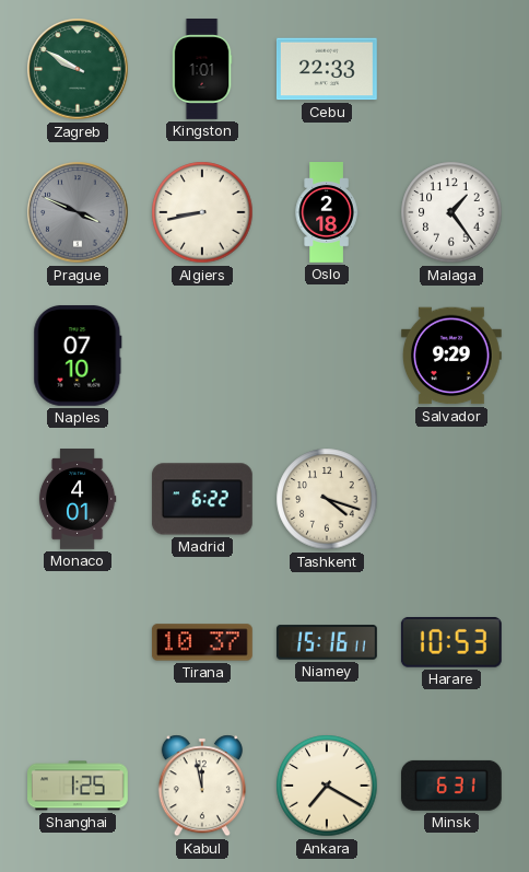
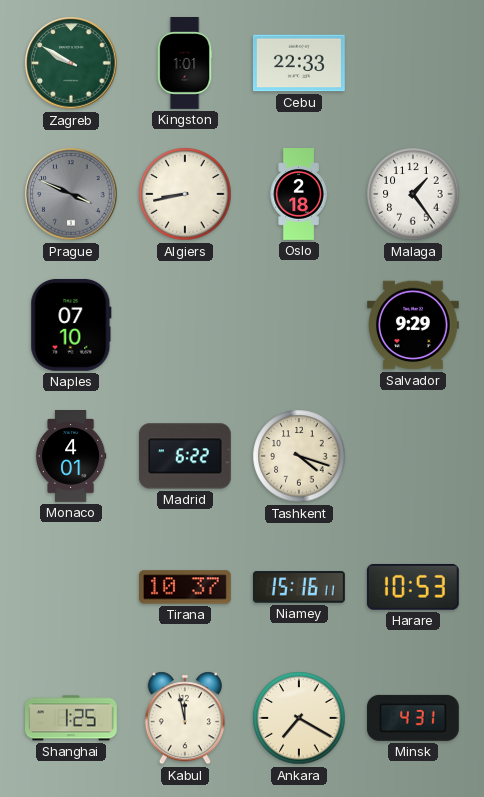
Minsk: 6:31 -> 4:31
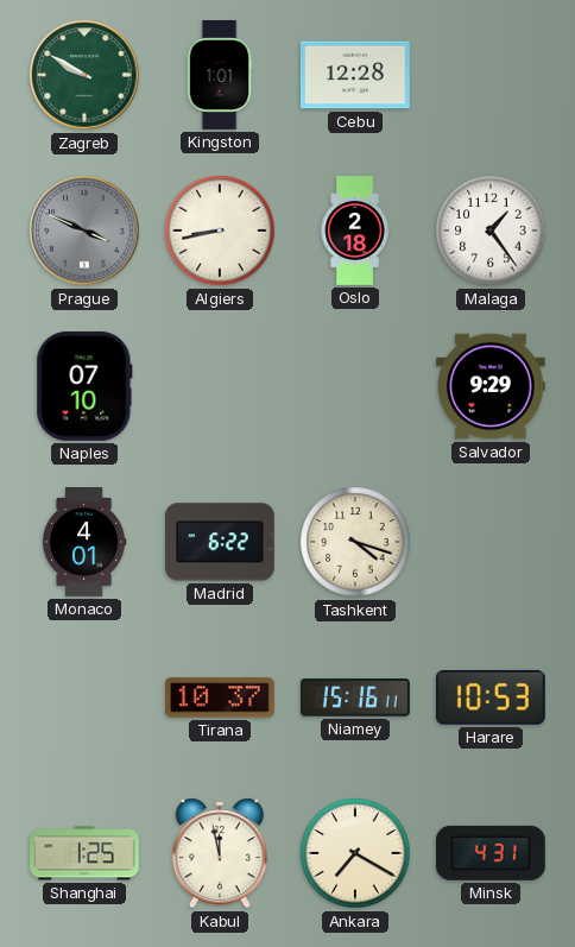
Cebu: 22:33 -> 12:28
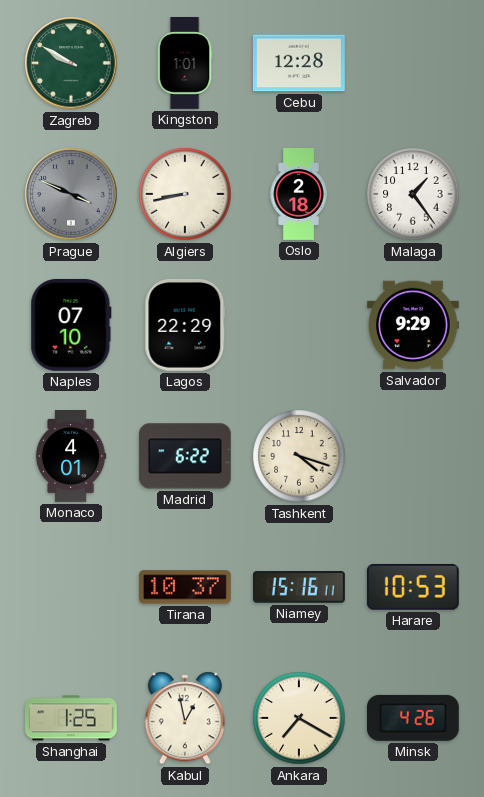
Lagos: none -> 22:29
Kabul: 11:58 -> 12:58
Minsk: 4:31 -> 4:26
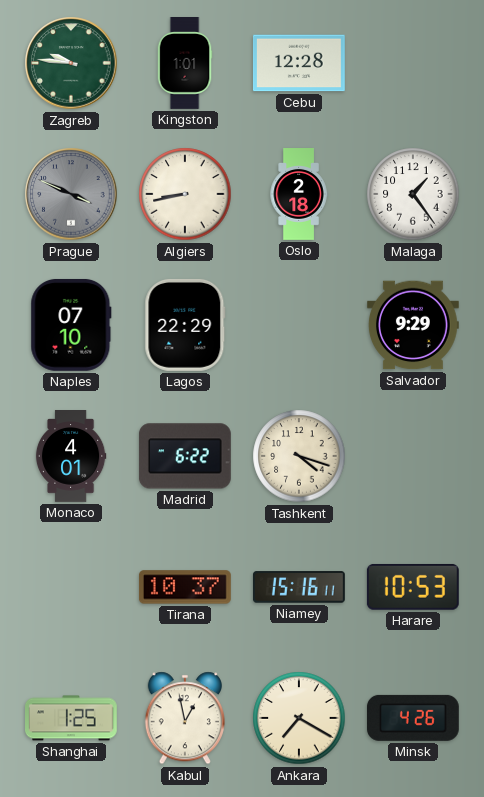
Zagreb: 9:50 -> 9:46
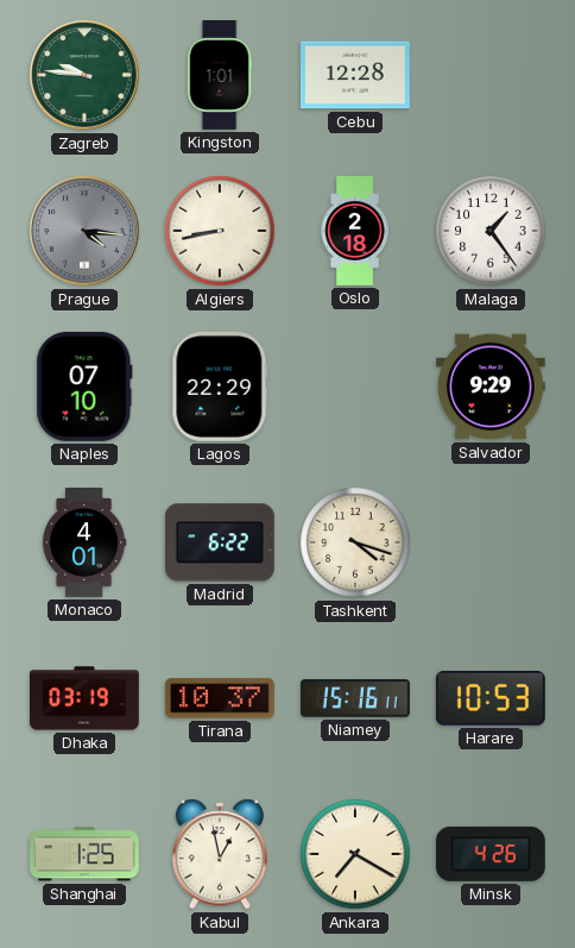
Prague: 3:49 -> 4:16
Dhaka: none -> 03:19
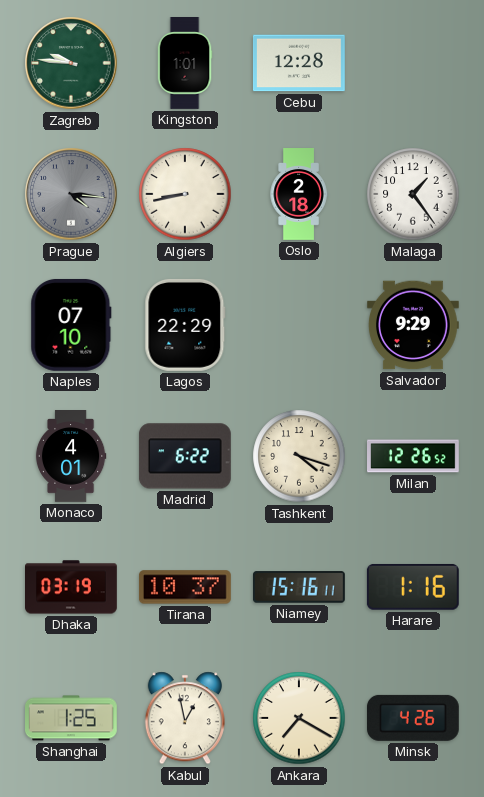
Milan: none -> 12:26
Harare: 10:53 -> 1:16
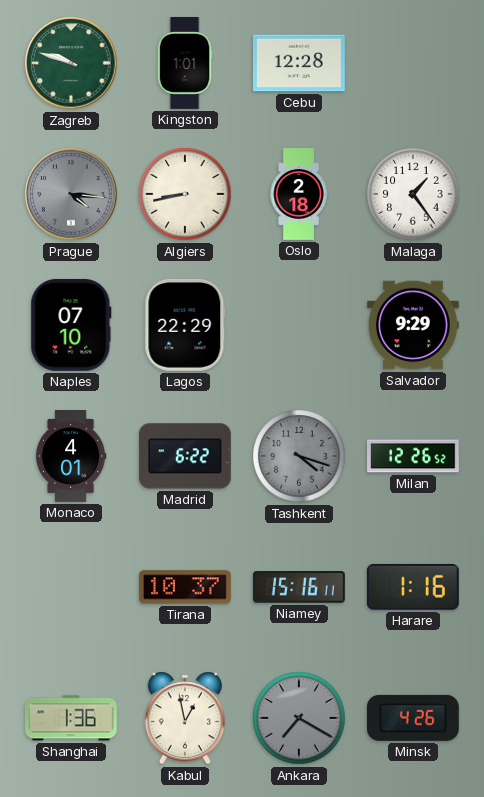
Zagreb: 9:46 -> 9:48
Tashkent dial: cream -> grey
Dhaka: 03:19 -> none
Shanghai: 1:25 -> 1:36
Ankara dial: cream -> grey
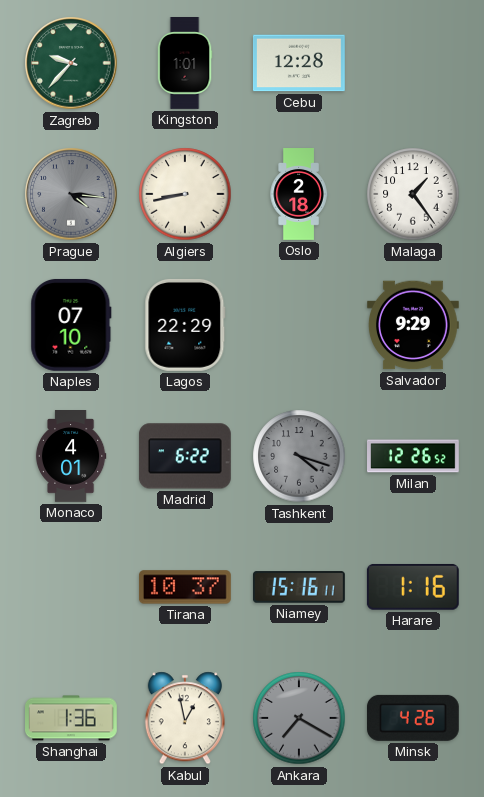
Zagreb: 9:48 -> 9:37
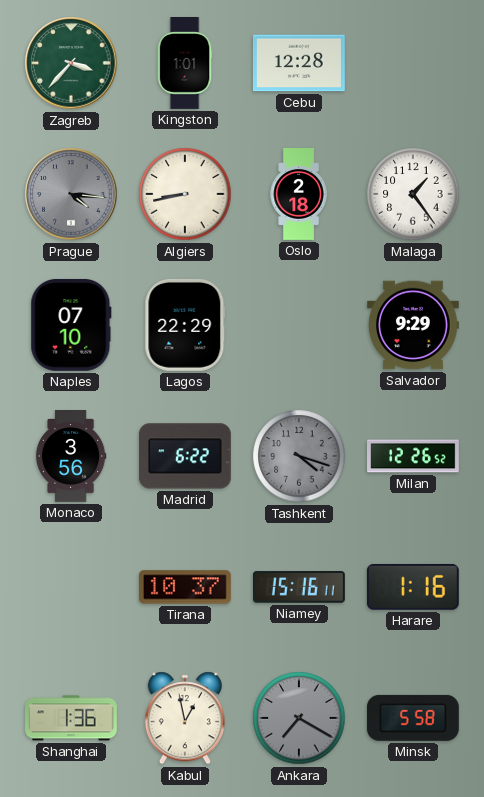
Zagreb: 9:37 -> 3:37
Monaco: 4:01 -> 3:56
Minsk: 4:26 -> 5:58
